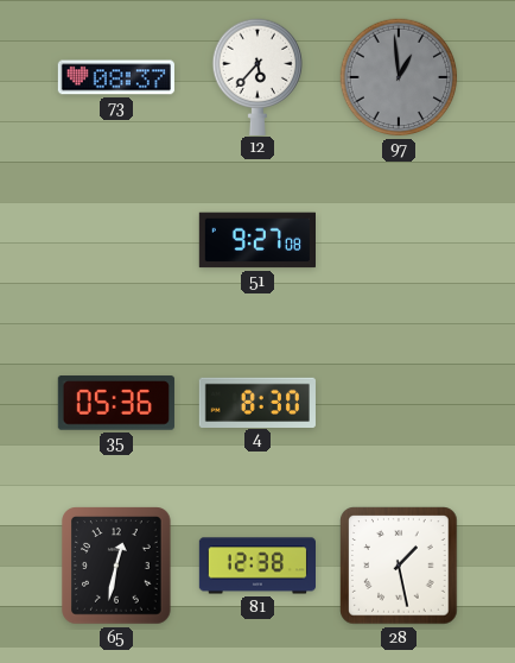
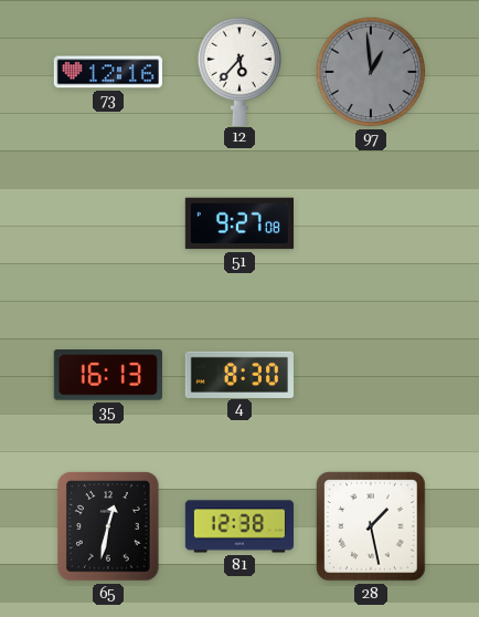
73: 08:37 -> 12:16
35: 05:36 -> 16:13
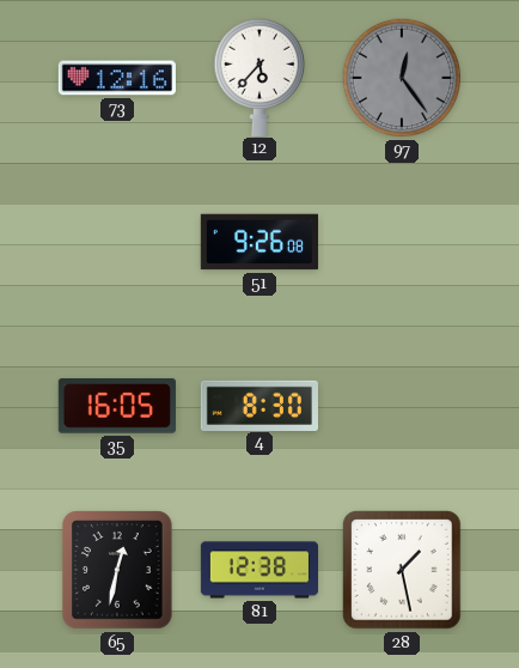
97: 12:59 -> 12:24
51: 9:27 -> 9:26
35: 16:13 -> 16:05
